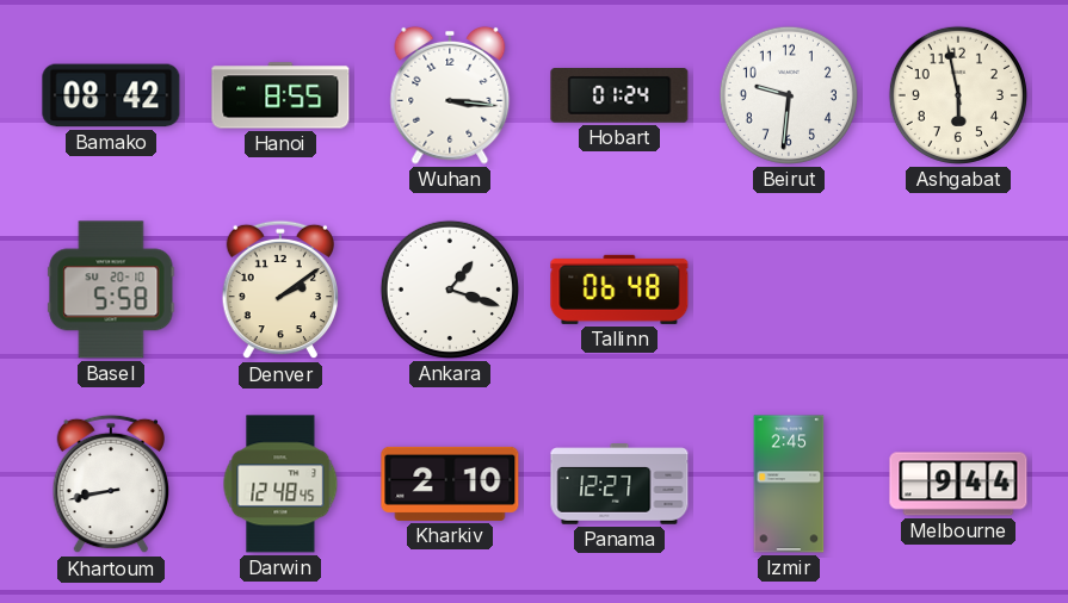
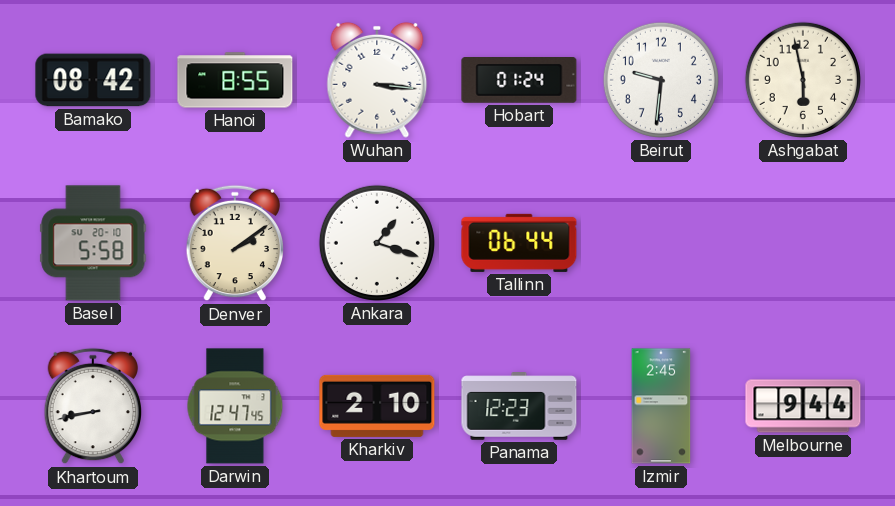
Tallinn: 06:48 -> 06:44
Darwin: 12:48 -> 12:47
Panama: 12:27 -> 12:23
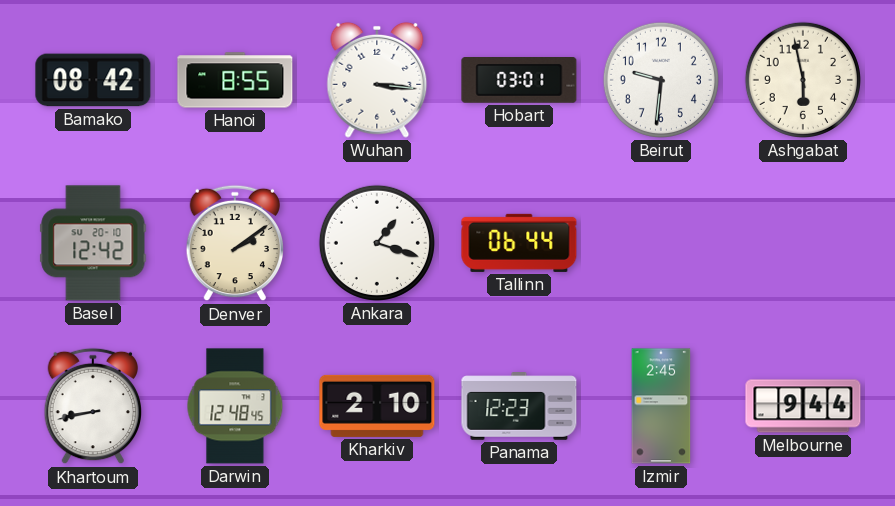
Hobart: 01:24 -> 03:01
Basel: 5:58 -> 12:42
Darwin: 12:47 -> 12:48
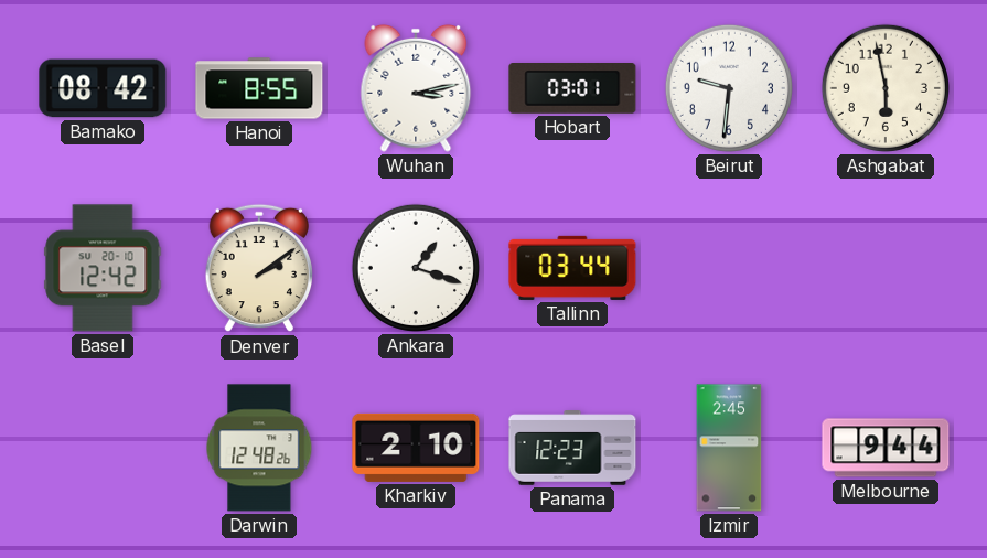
Wuhan: 3:16 -> 3:13
Tallinn: 06:44 -> 03:44
Khartoum: 8:43 -> none
Darwin: 12:48:45 -> 12:48:26
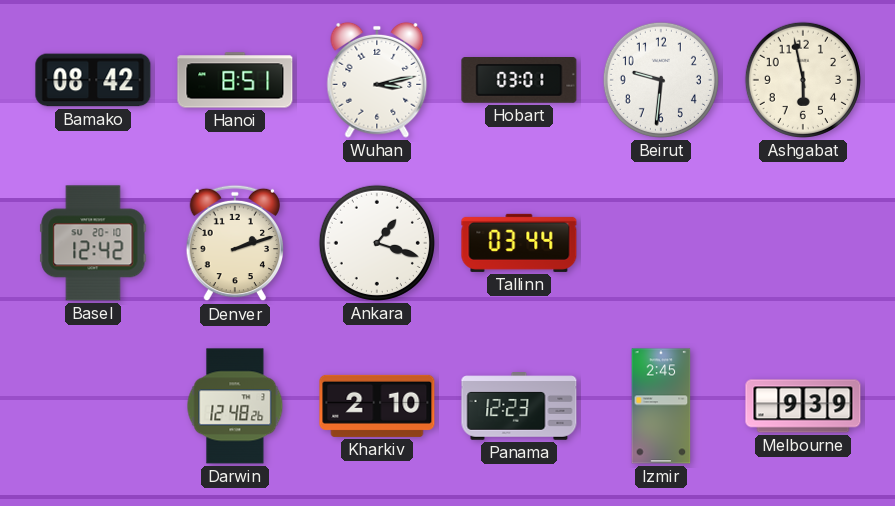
Hanoi: 8:55 -> 8:51
Denver: 2:09 -> 2:12
Melbourne: 9:44 -> 9:39
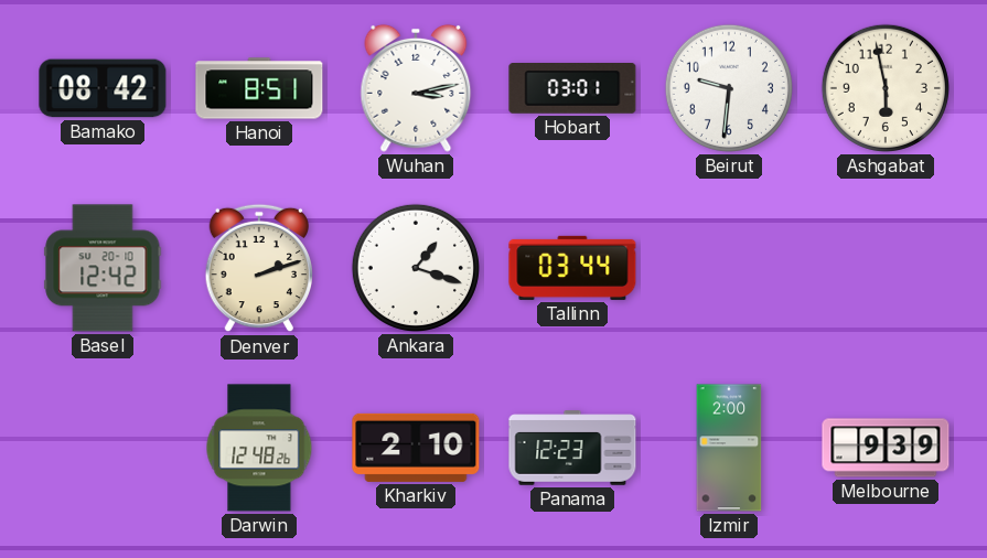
Izmir: 2:45 -> 2:00
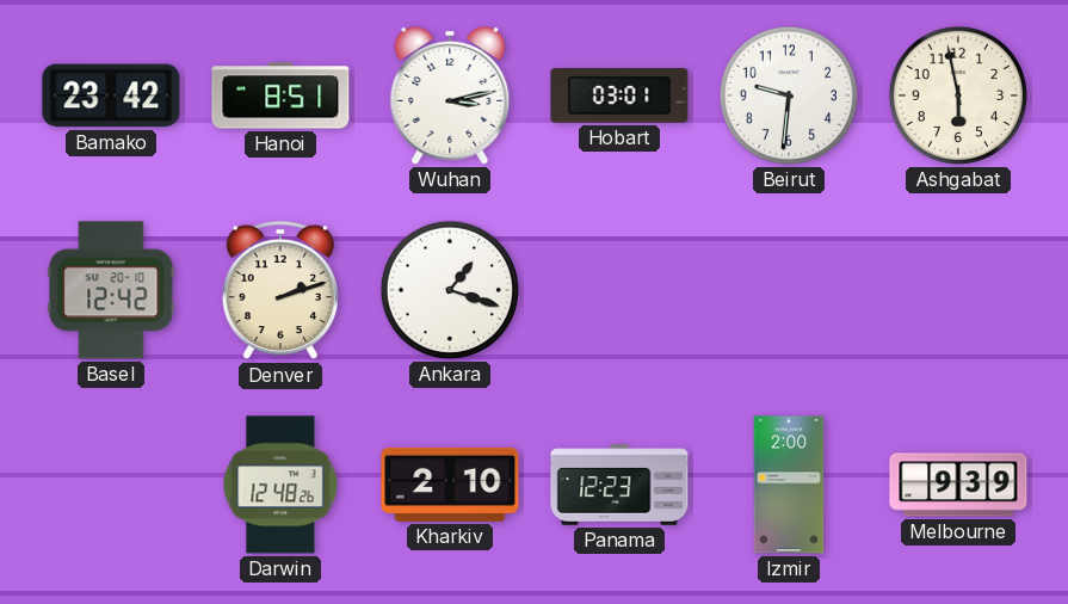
Bamako: 08:42 -> 23:42
Tallinn: 03:44 -> none
